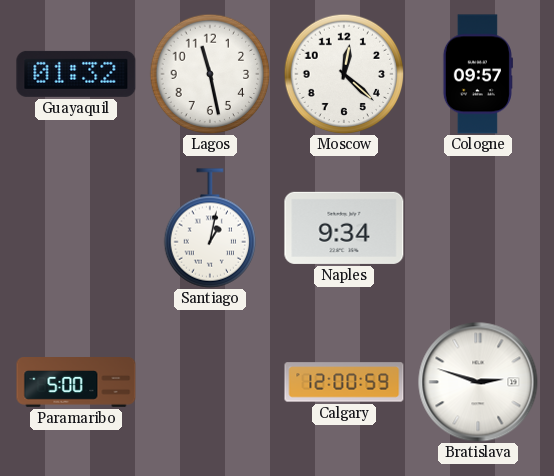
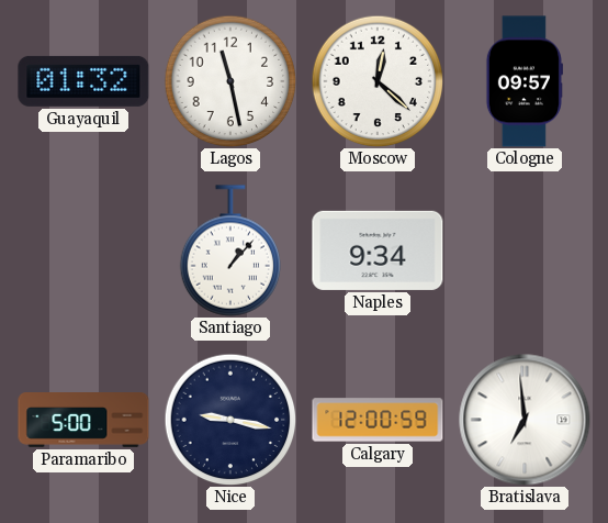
Santiago: 1:02 -> 1:07
Nice: none -> 9:17
Bratislava: 2:48 -> 6:59
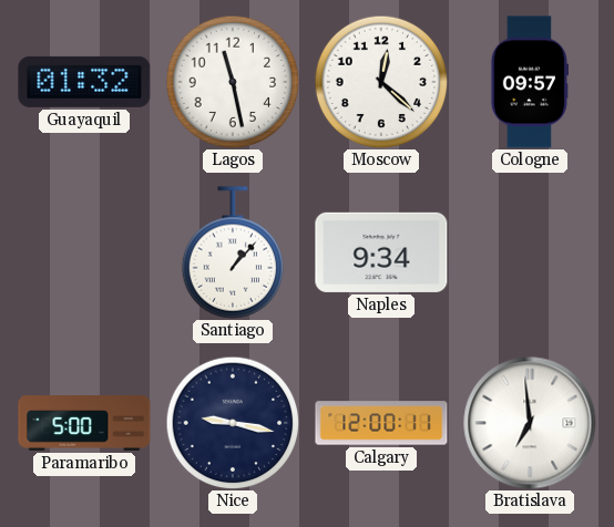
Calgary: 12:00:59 -> 12:00:11
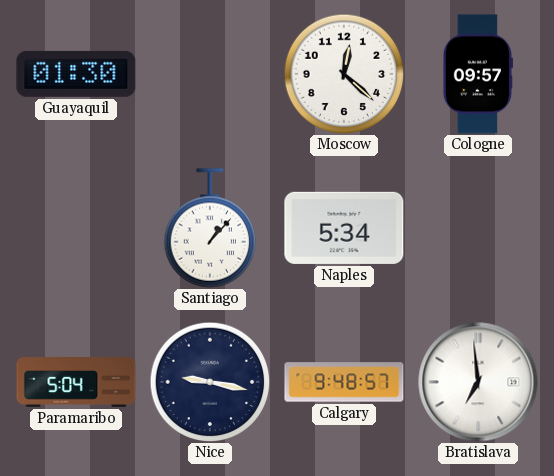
Guayaquil: 01:32 -> 01:30
Lagos: 11:28 -> none
Naples: 9:34 -> 5:34
Paramaribo: 5:00 -> 5:04
Calgary: 12:00 -> 9:48
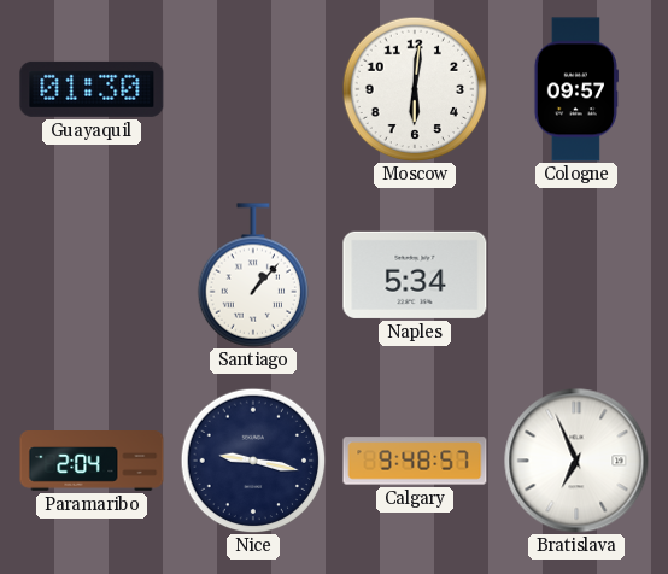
Moscow: 12:22 -> 6:01
Paramaribo: 5:04 -> 2:04
Bratislava: 6:59 -> 6:56
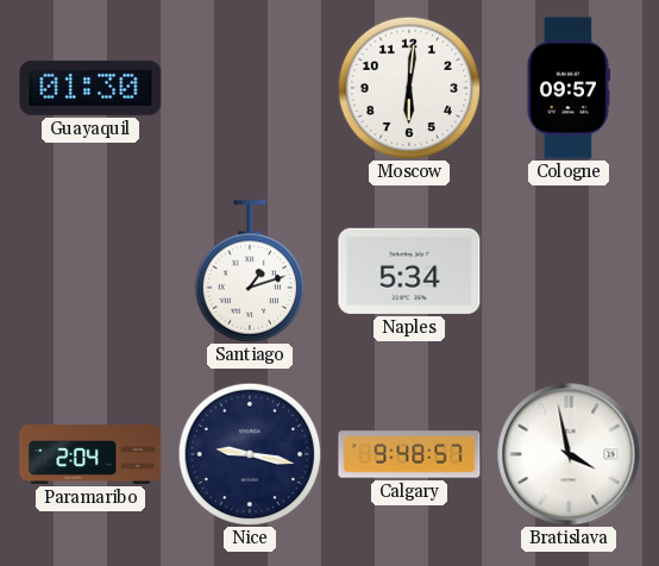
Santiago: 1:07 -> 1:12
Bratislava: 6:56 -> 3:58
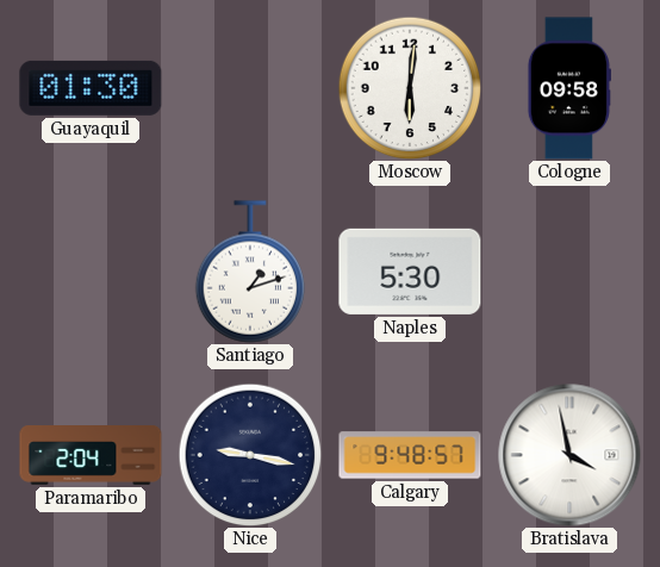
Cologne: 09:57 -> 09:58
Naples: 5:34 -> 5:30
